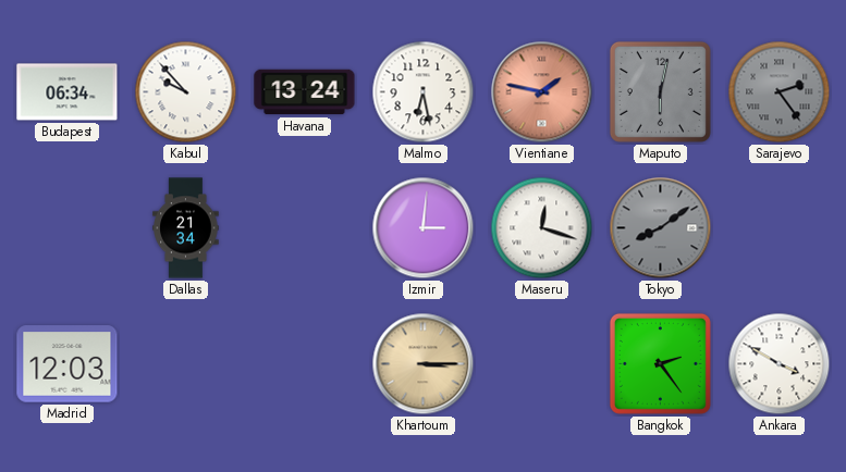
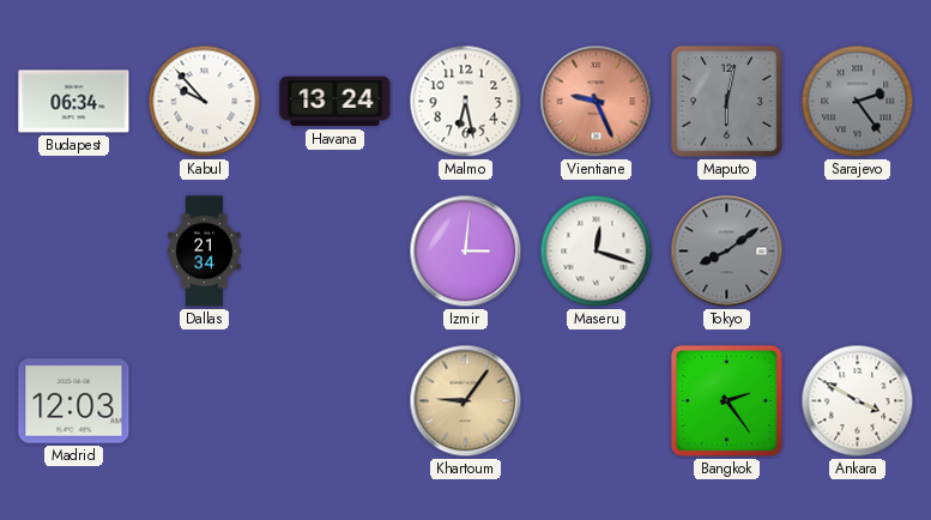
Vientiane: 1:47 -> 9:26
Khartoum: 3:15 -> 9:06
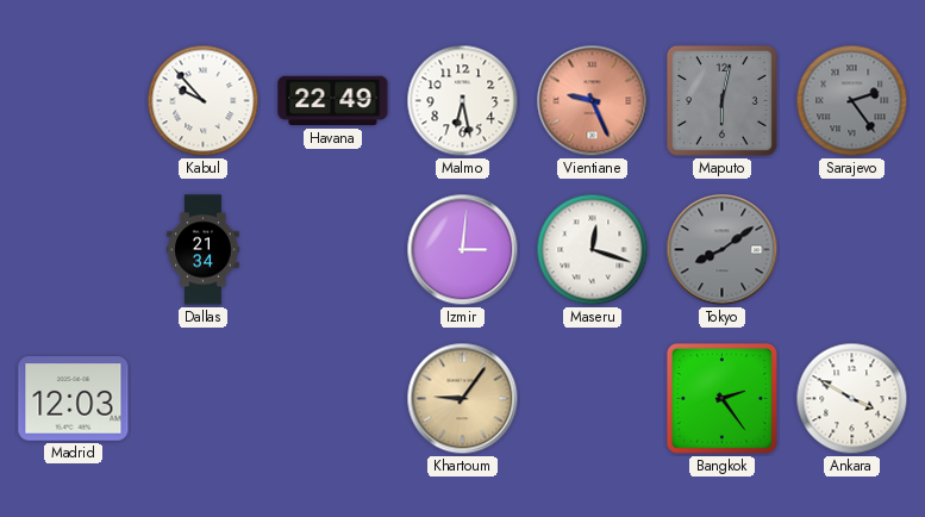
Budapest: 06:34 -> none
Havana: 13:24 -> 22:49
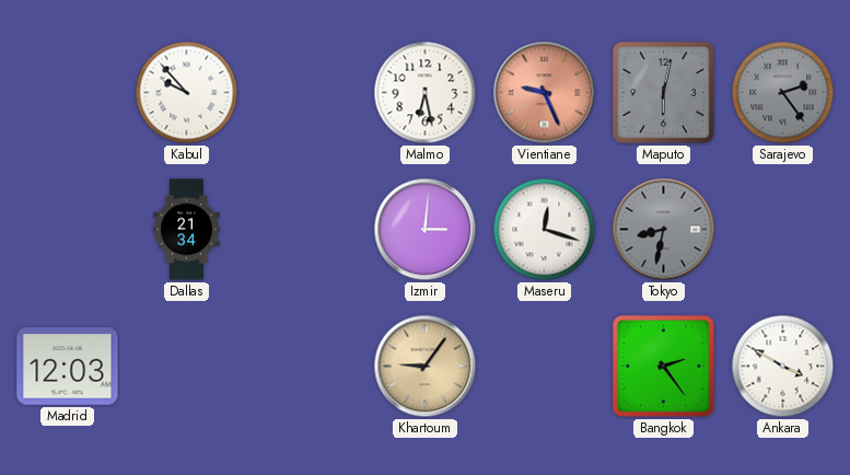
Havana: 22:49 -> none
Tokyo: 8:09 -> 8:32
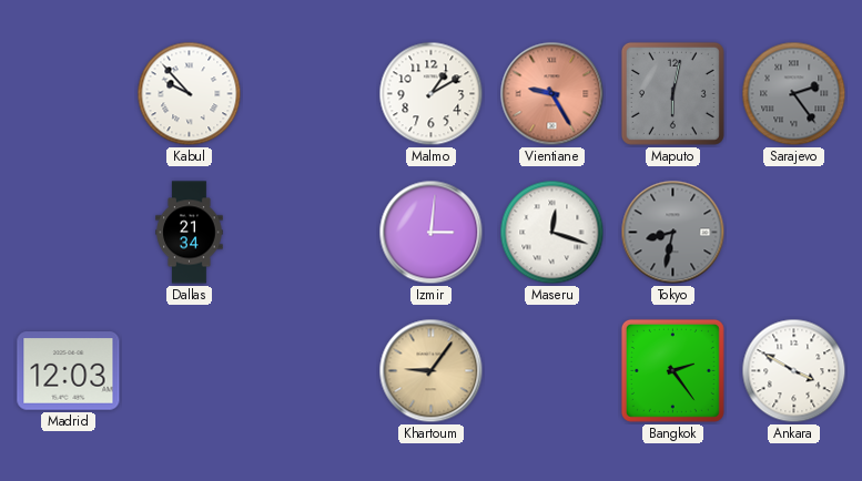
Malmo: 6:28 -> 1:10
Vientiane: 9:26 -> 9:25
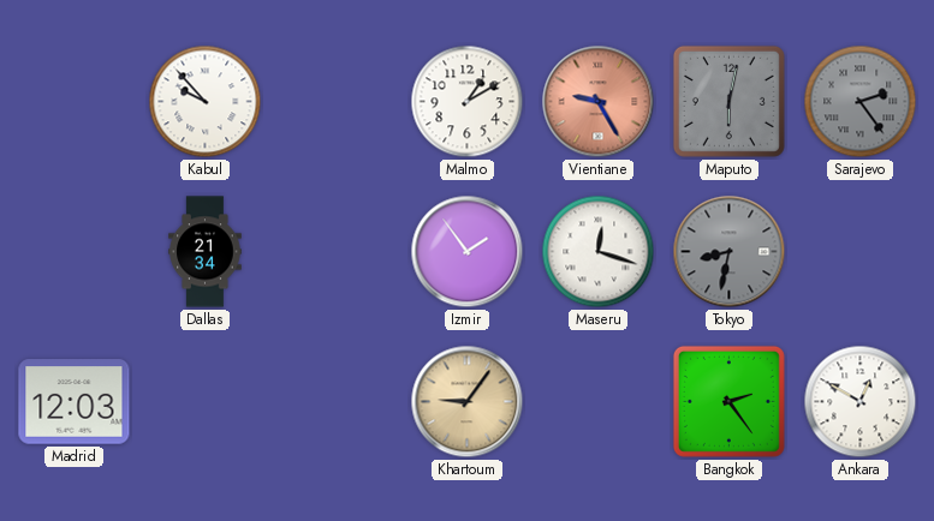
Izmir: 3:01 -> 1:54
Ankara: 3:50 -> 12:50
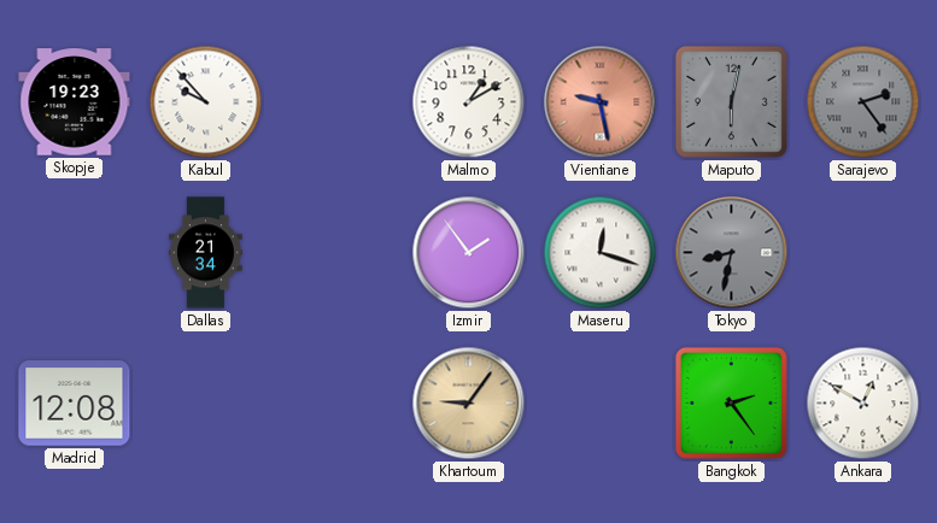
Skopje: none -> 19:23
Vientiane: 9:25 -> 9:28
Madrid: 12:03 -> 12:08
